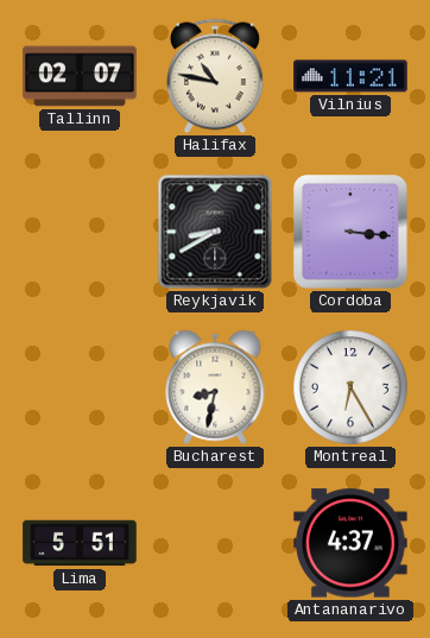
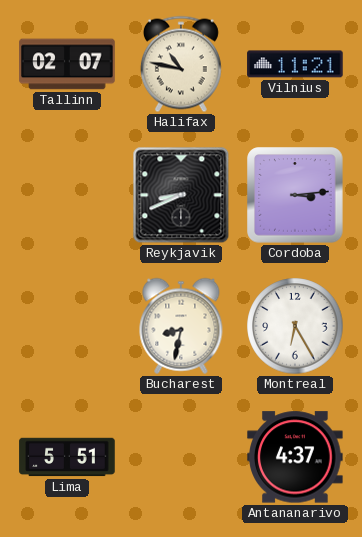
Reykjavik: 8:40 -> 8:41
Cordoba: 3:16 -> 3:14
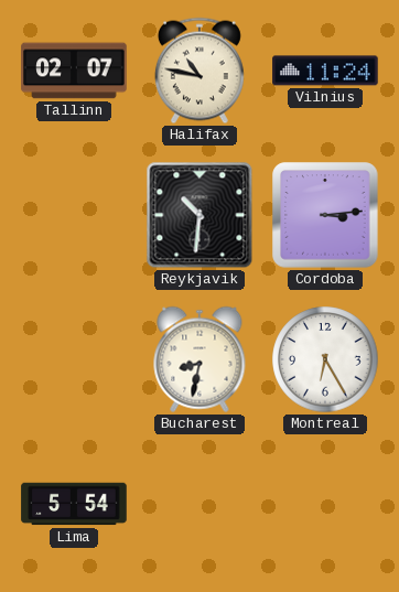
Vilnius: 11:21 -> 11:24
Reykjavik: 8:41 -> 10:31
Lima: 5:51 -> 5:54
Antananarivo: 4:37 -> none
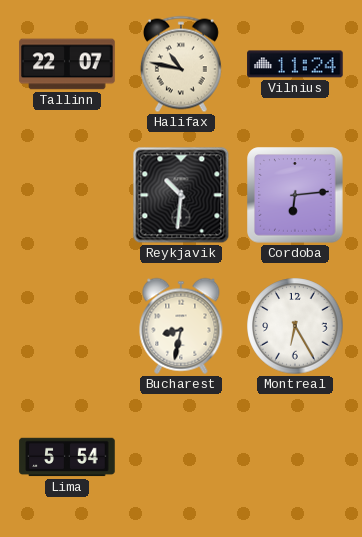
Tallinn: 02:07 -> 22:07
Cordoba: 3:14 -> 6:14
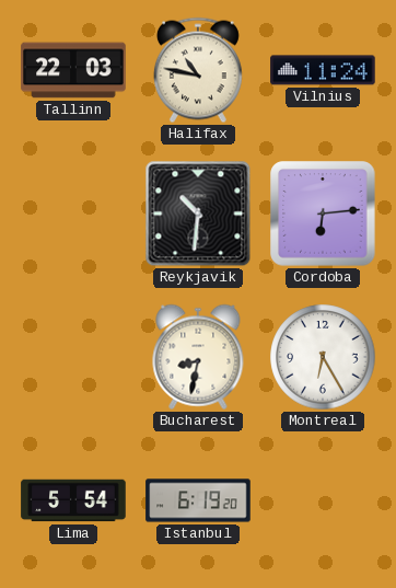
Tallinn: 22:07 -> 22:03
Istanbul: none -> 6:19
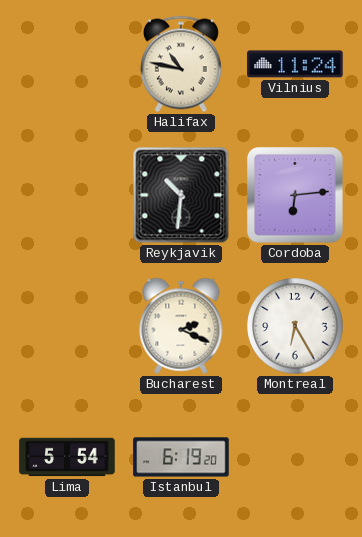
Tallinn: 22:03 -> none
Bucharest: 8:32 -> 2:19
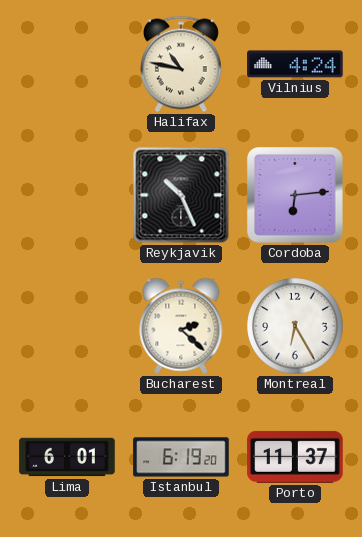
Vilnius: 11:24 -> 4:24
Reykjavik: 10:31 -> 10:26
Bucharest: 2:19 -> 2:22
Lima: 5:54 -> 6:01
Porto: none -> 11:37
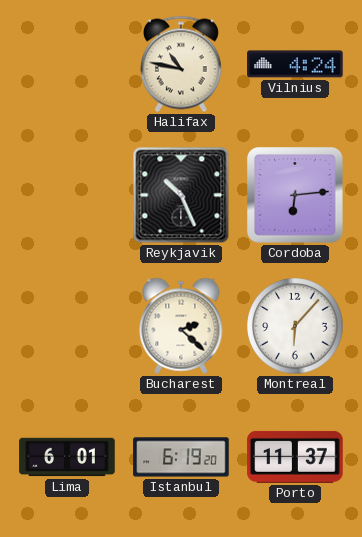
Montreal: 6:25 -> 6:07
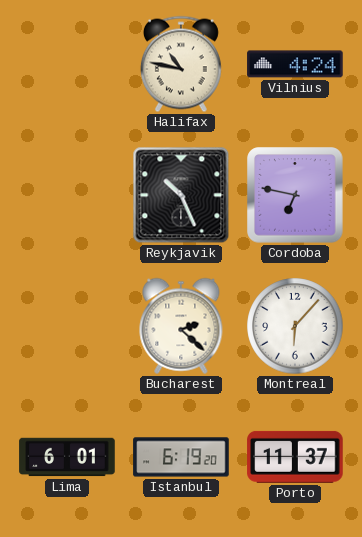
Cordoba: 6:14 -> 6:47
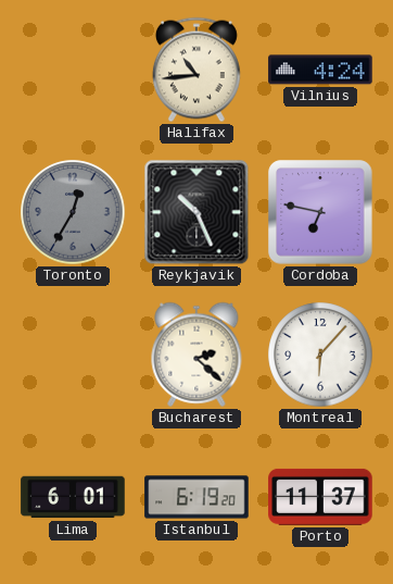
Halifax: 10:47 -> 10:44
Toronto: none -> 12:35
